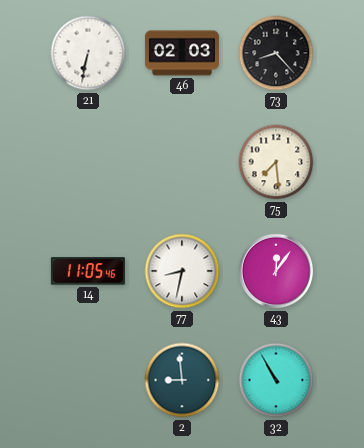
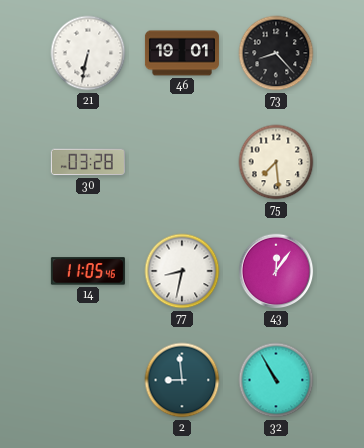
46: 02:03 -> 19:01
30: none -> 03:28
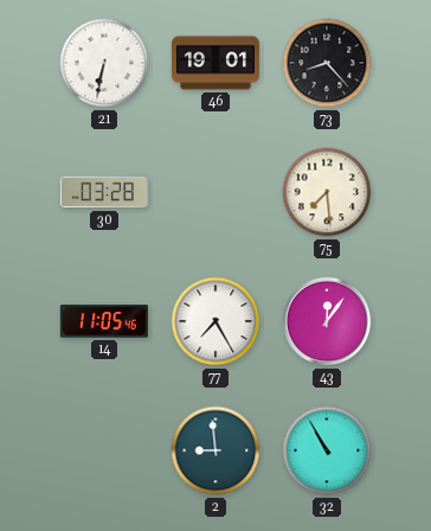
77: 8:32 -> 7:25
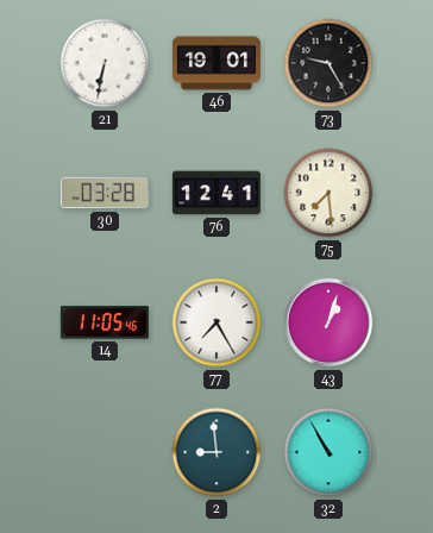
73: 8:23 -> 9:25
76: none -> 12:41
43: 12:06 -> 1:03
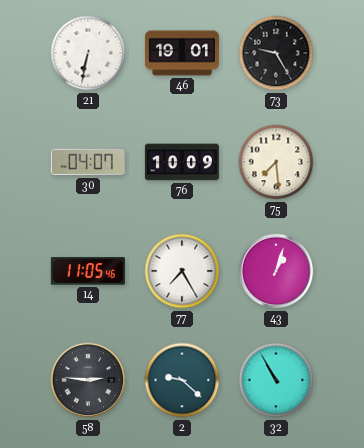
30: 03:28 -> 04:07
76: 12:41 -> 10:09
58: none -> 2:46
2: 8:59 -> 9:22
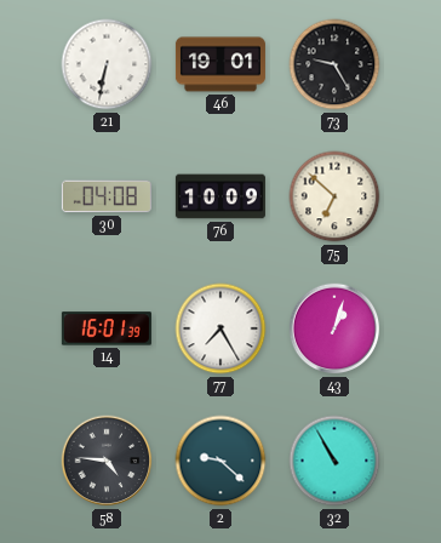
30: 04:07 -> 04:08
75: 7:29 -> 6:52
14: 11:05 -> 16:01
58: 2:46 -> 4:46
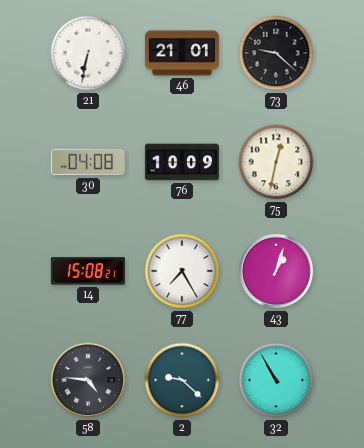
46: 19:01 -> 21:01
73: 9:25 -> 9:22
75: 6:52 -> 12:32
14: 16:01 -> 15:08
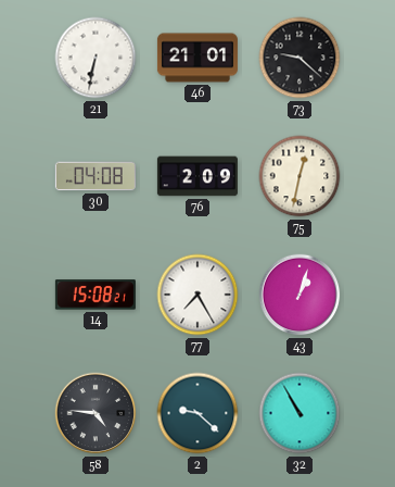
76: 10:09 -> 2:09
